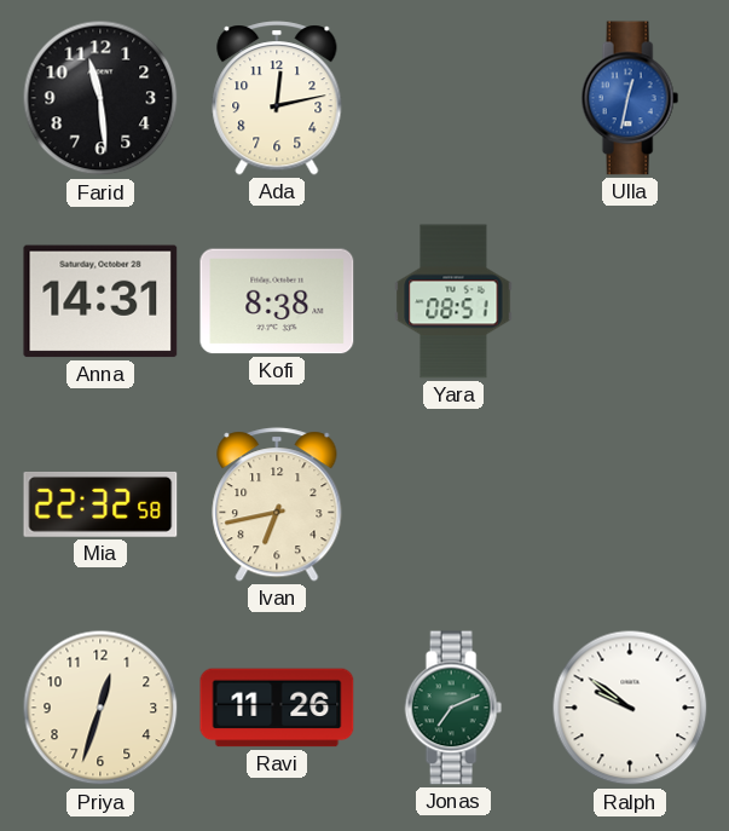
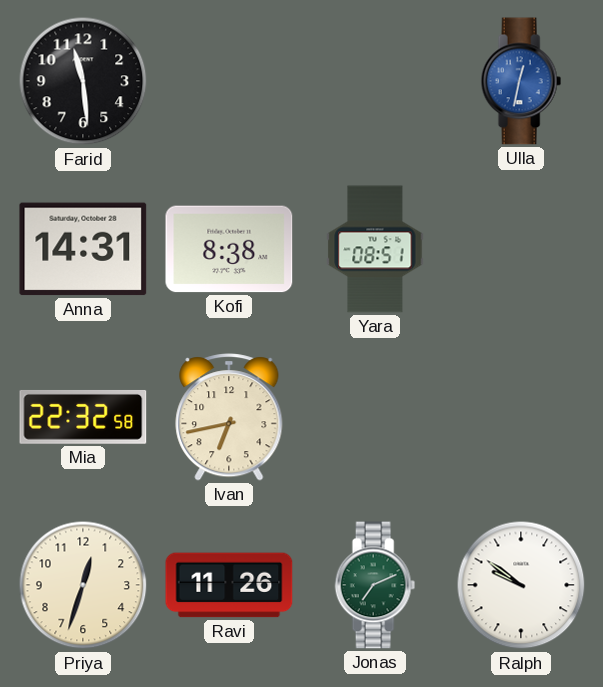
Ada: 12:13 -> none
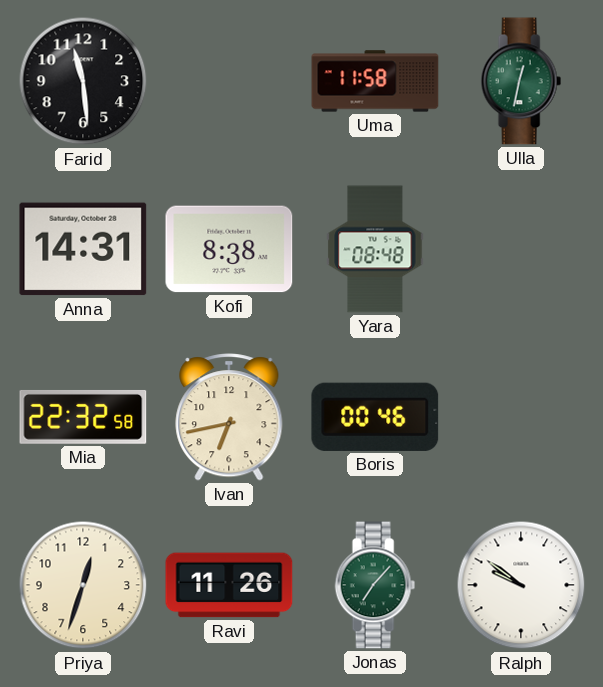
Uma: none -> 11:58
Ulla dial: blue -> green
Yara: 08:51 -> 08:48
Boris: none -> 00:46
Jonas: 7:11 -> 7:07
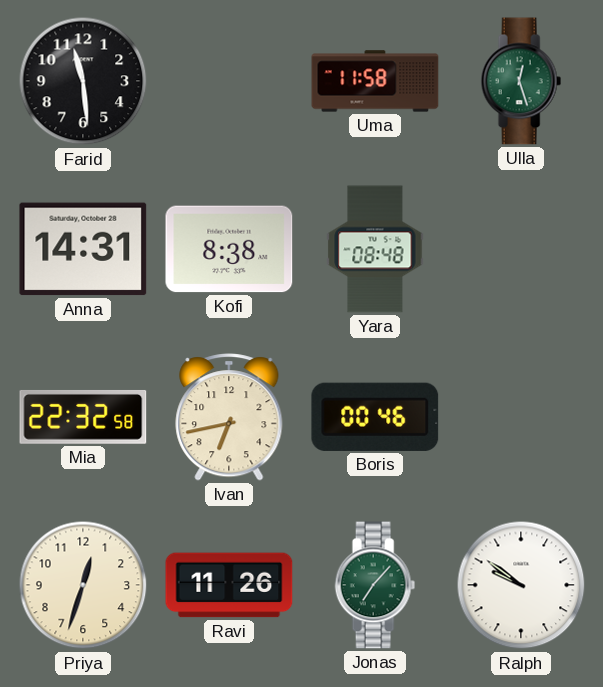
Ulla: 12:32 -> 12:27
